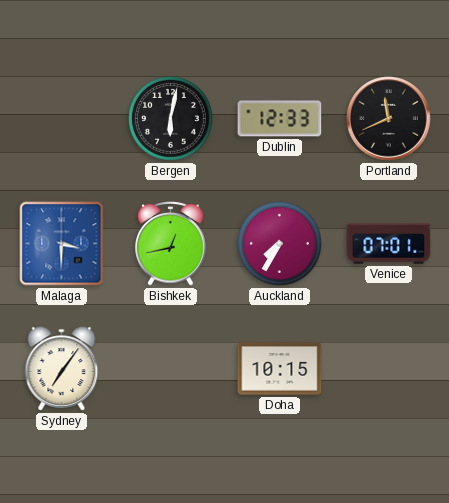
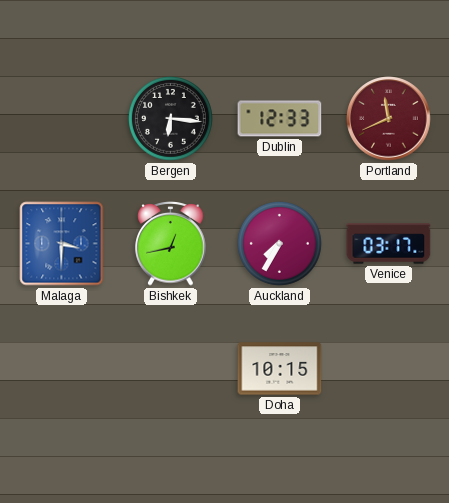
Bergen: 6:02 -> 6:16
Portland dial: black -> burgundy
Venice: 07:01 -> 03:17
Sydney: 7:06 -> none
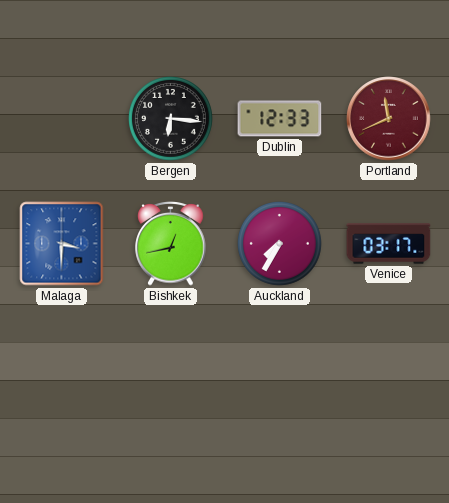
Doha: 10:15 -> none
